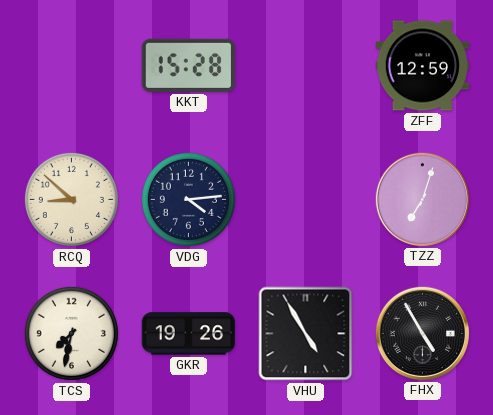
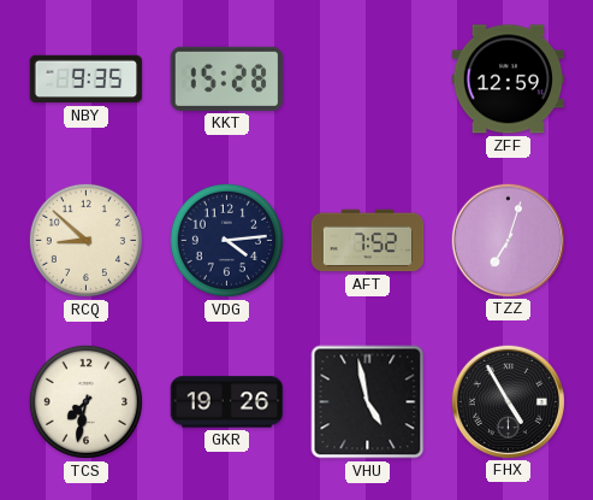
NBY: none -> 9:35
AFT: none -> 7:52
VHU: 4:55 -> 4:58
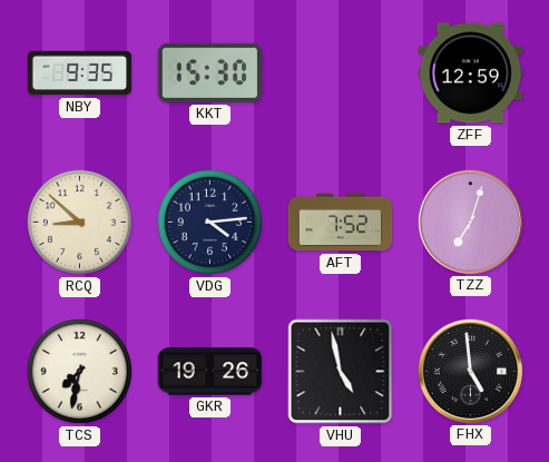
KKT: 15:28 -> 15:30
FHX: 4:55 -> 4:59
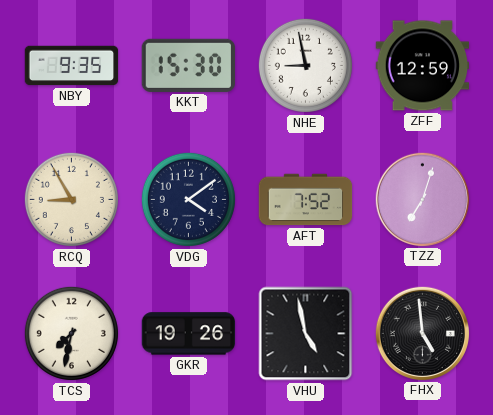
NHE: none -> 8:58
RCQ: 8:52 -> 8:55
VDG: 4:14 -> 4:09
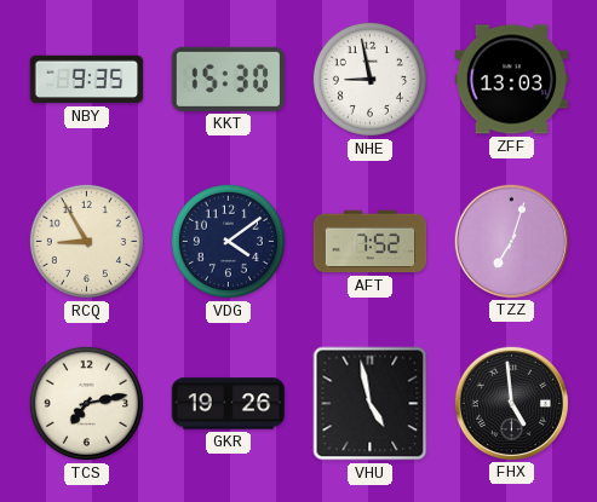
ZFF: 12:59 -> 13:03
TCS: 7:32 -> 7:13
